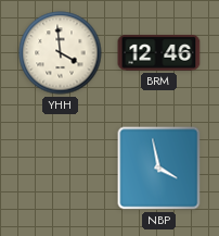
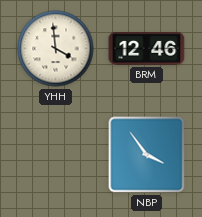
NBP: 3:58 -> 3:54
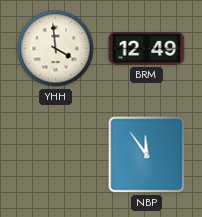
BRM: 12:46 -> 12:49
NBP: 3:54 -> 11:54
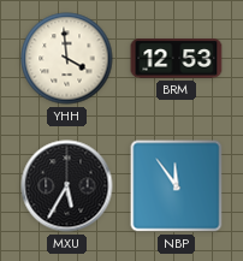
BRM: 12:49 -> 12:53
MXU: none -> 5:35
